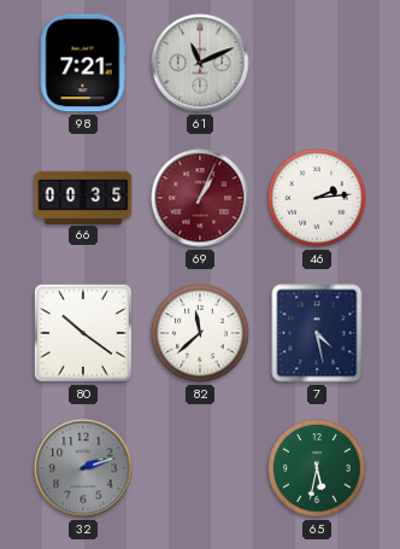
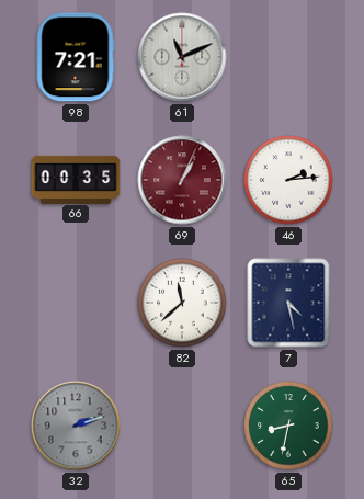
80: 10:21 -> none
65: 5:32 -> 8:32
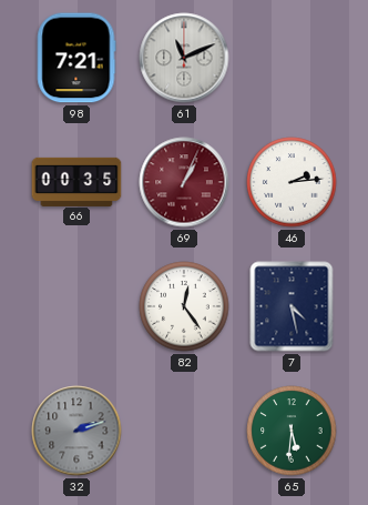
82: 11:38 -> 12:24
65: 8:32 -> 5:31
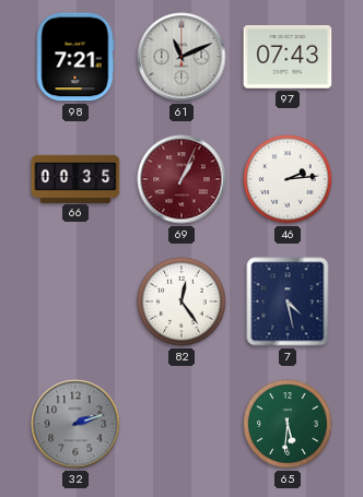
97: none -> 07:43
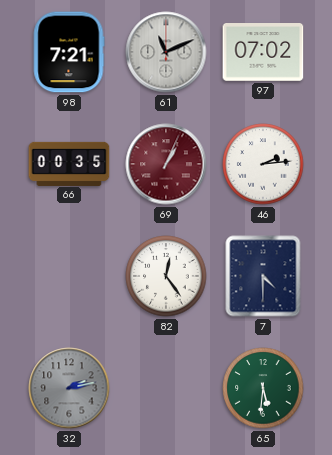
97: 07:43 -> 07:02
7: 4:28 -> 4:30
32: 2:12 -> 2:13
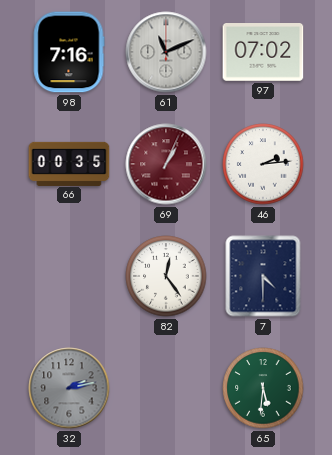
98: 7:21 -> 7:16
